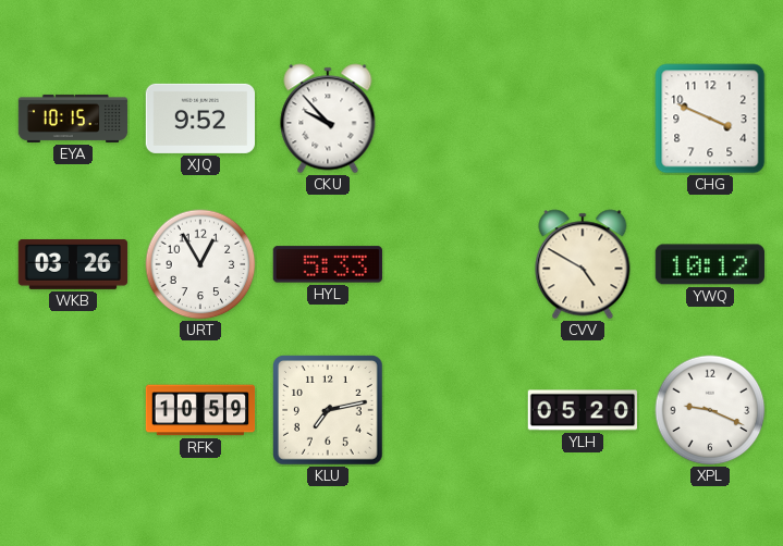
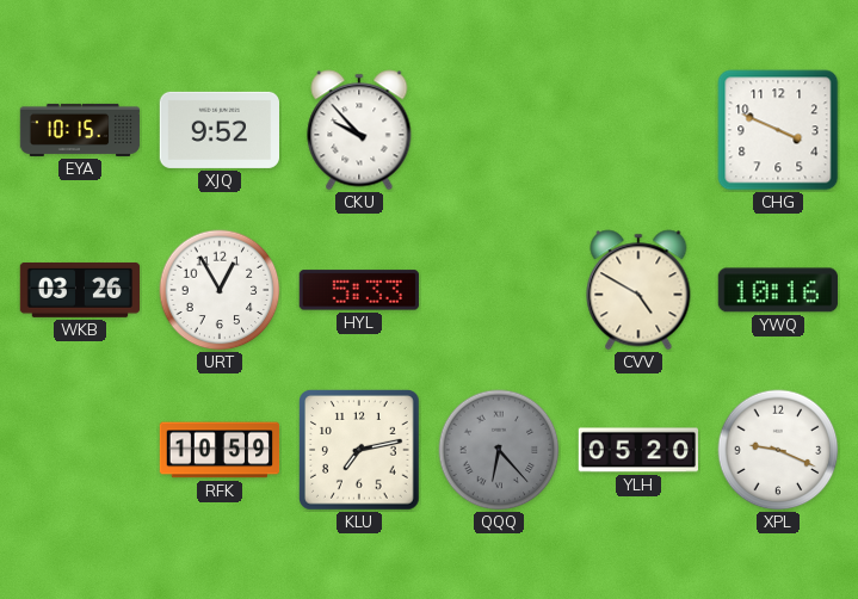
YWQ: 10:12 -> 10:16
QQQ: none -> 6:23
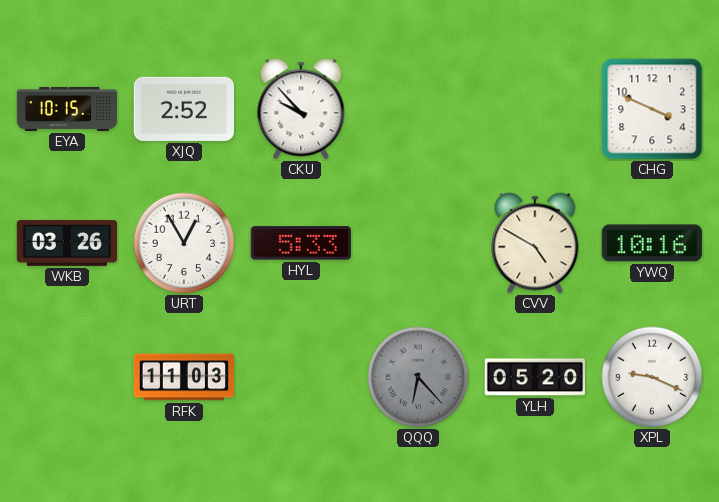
XJQ: 9:52 -> 2:52
RFK: 10:59 -> 11:03
KLU: 7:13 -> none
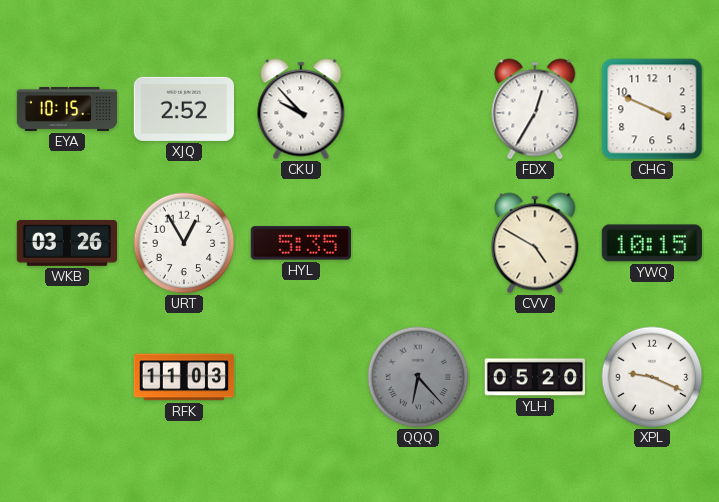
FDX: none -> 12:35
HYL: 5:33 -> 5:35
YWQ: 10:16 -> 10:15
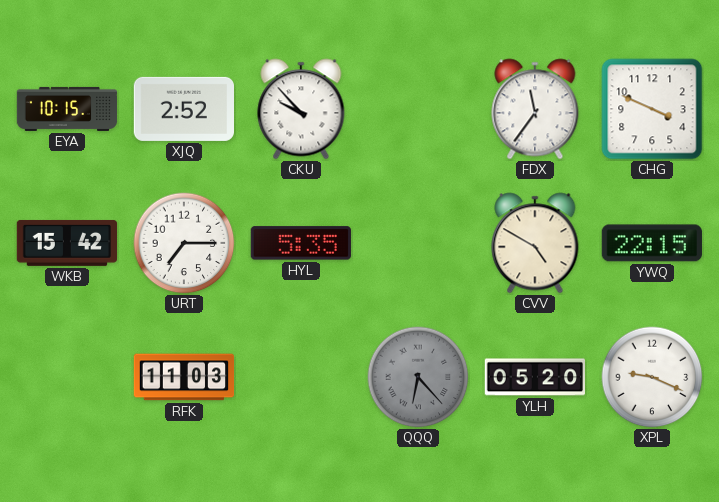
FDX: 12:35 -> 11:36
WKB: 03:26 -> 15:42
URT: 12:55 -> 7:15
YWQ: 10:15 -> 22:15
